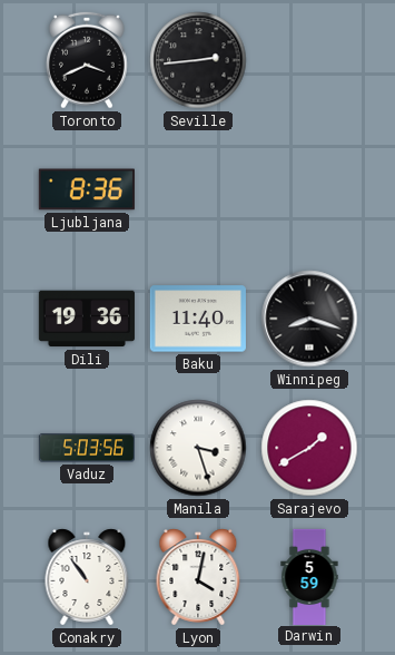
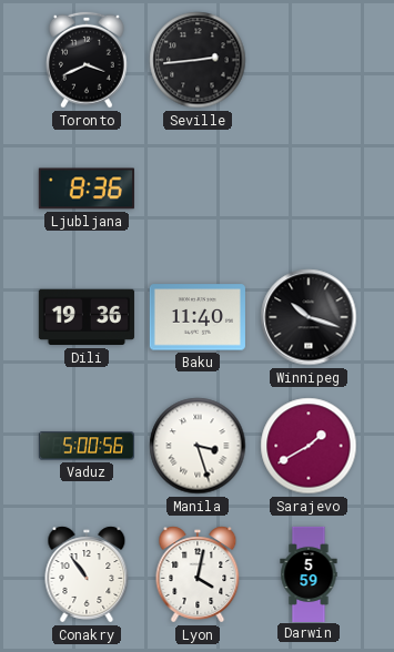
Winnipeg: 8:18 -> 10:18
Vaduz: 5:03 -> 5:00
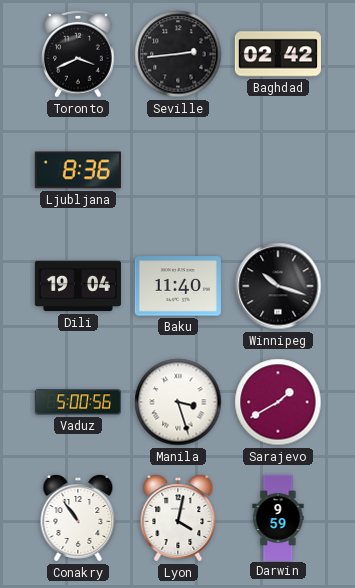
Baghdad: none -> 02:42
Dili: 19:36 -> 19:04
Darwin: 5:59 -> 9:59
